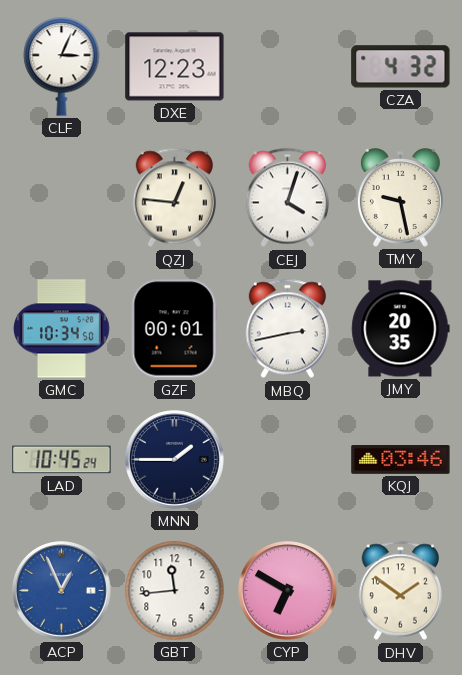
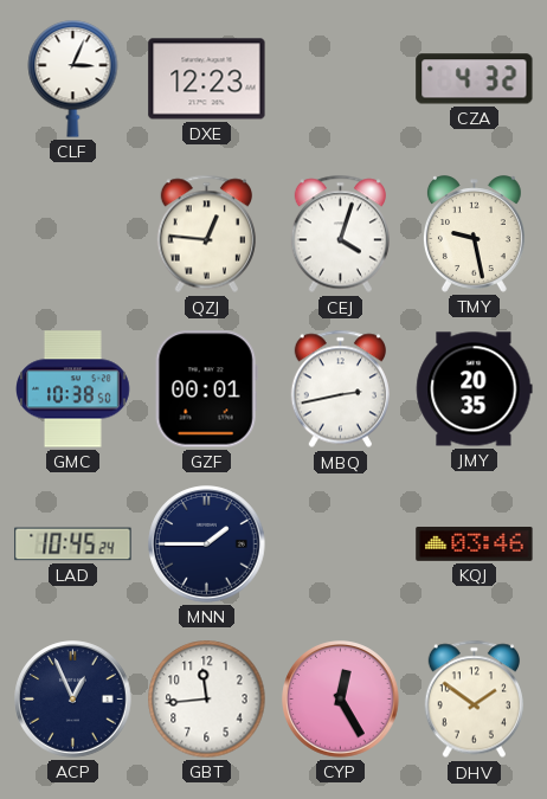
GMC: 10:34 -> 10:38
ACP dial: blue -> navy
CYP: 6:50 -> 12:25
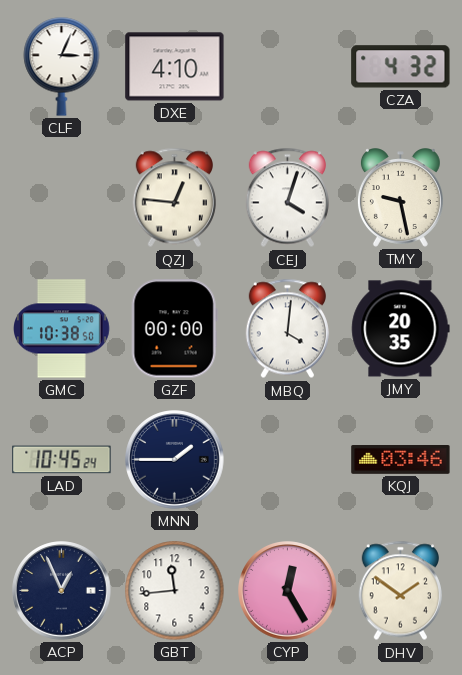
DXE: 12:23 -> 4:10
GZF: 00:01 -> 00:00
MBQ: 2:43 -> 4:01
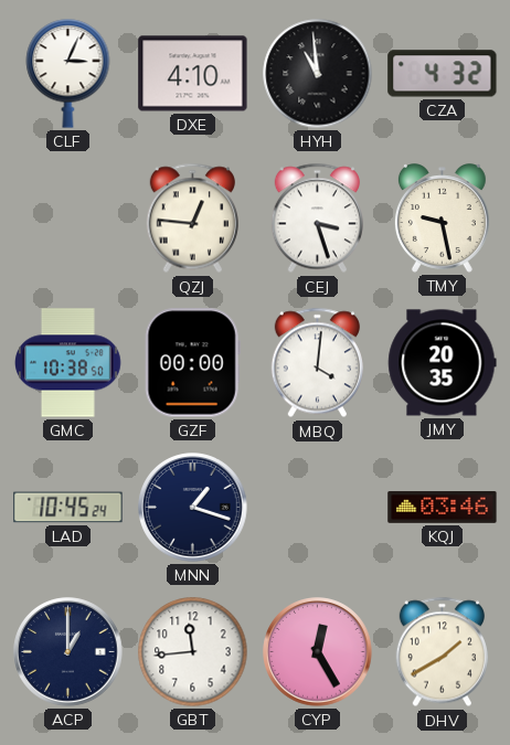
HYH: none -> 10:59
CEJ: 4:03 -> 3:27
MNN: 1:45 -> 1:18
ACP: 12:56 -> 1:00
DHV: 1:51 -> 1:40
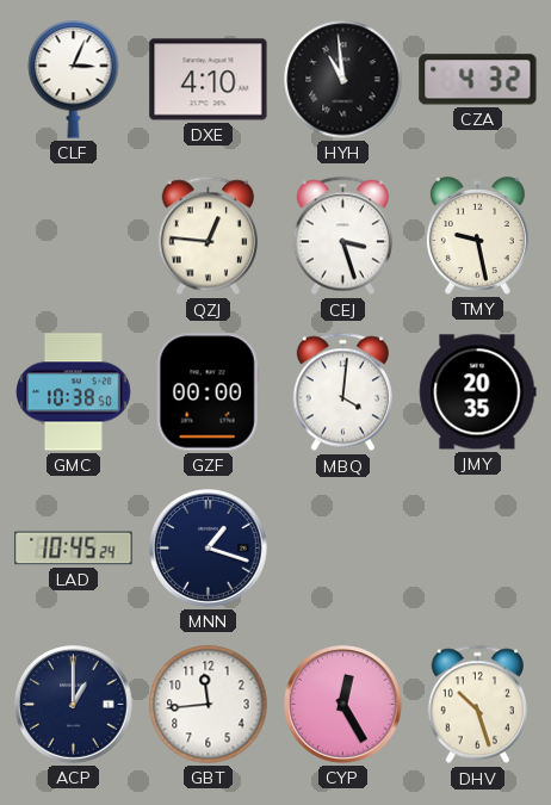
KQJ: 03:46 -> none
DHV: 1:40 -> 10:27
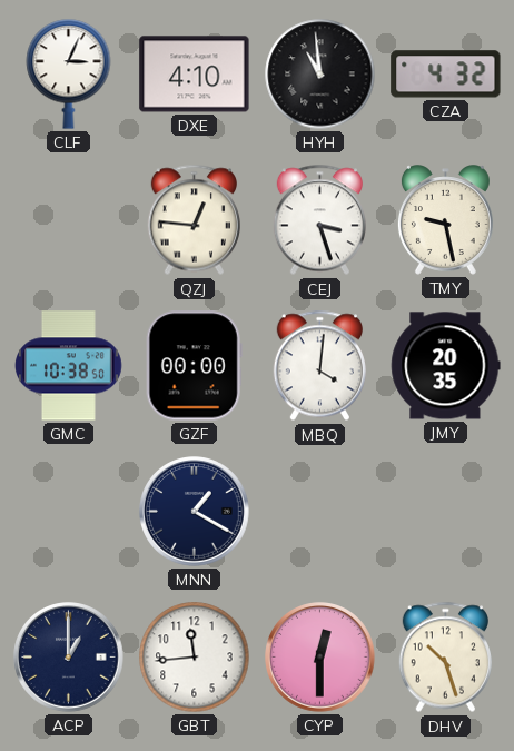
LAD: 10:45 -> none
MNN: 1:18 -> 1:20
CYP: 12:25 -> 12:30
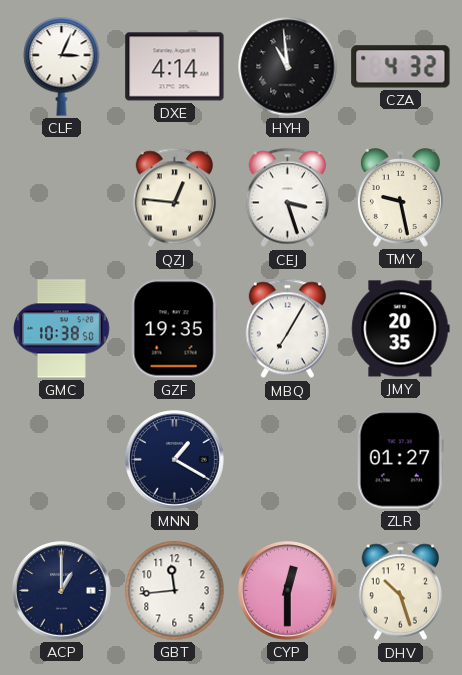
DXE: 4:10 -> 4:14
GZF: 00:00 -> 19:35
MBQ: 4:01 -> 7:05
ZLR: none -> 01:27
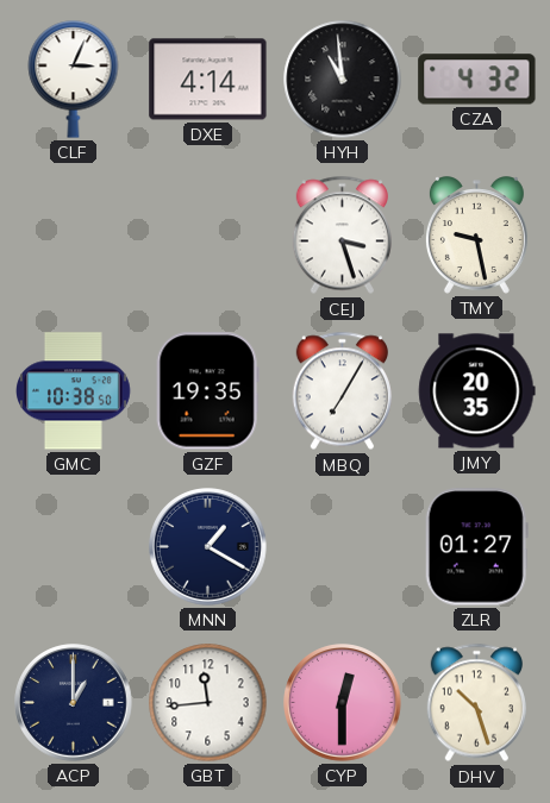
QZJ: 12:46 -> none
